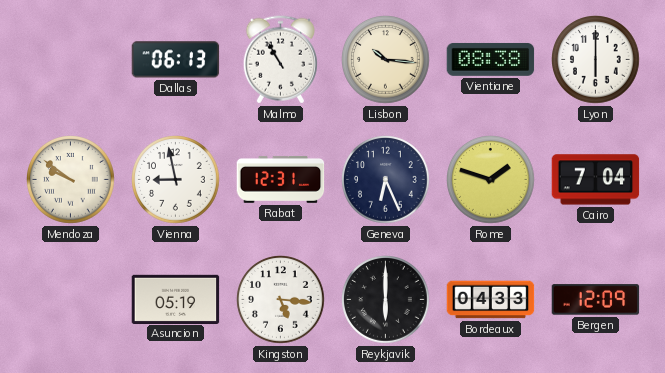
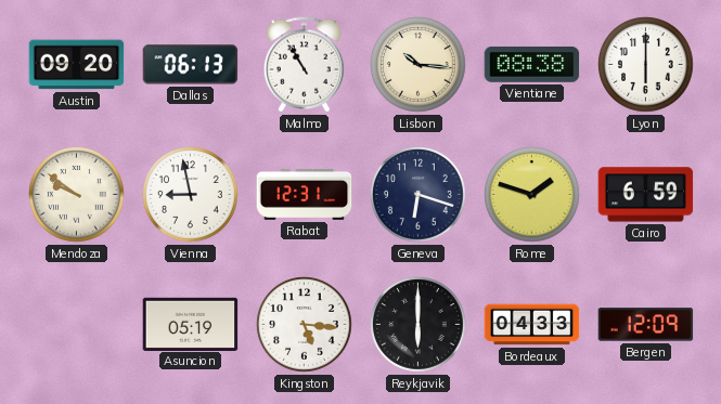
Austin: none -> 09:20
Geneva: 6:26 -> 6:18
Cairo: 7:04 -> 6:59
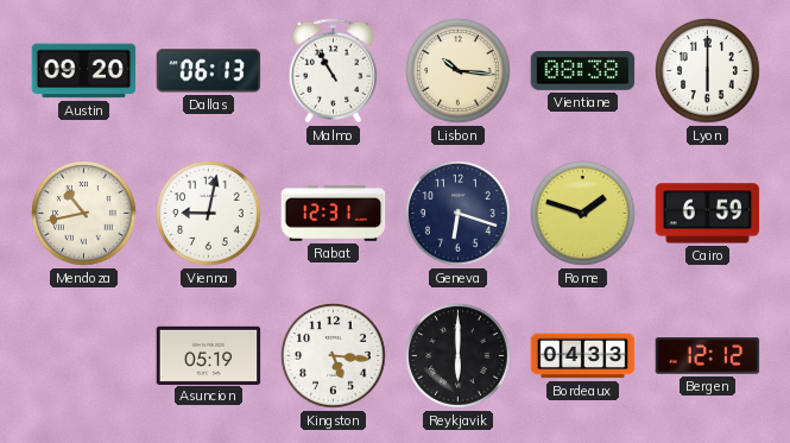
Mendoza: 9:51 -> 10:43
Vienna: 8:58 -> 9:02
Bergen: 12:09 -> 12:12
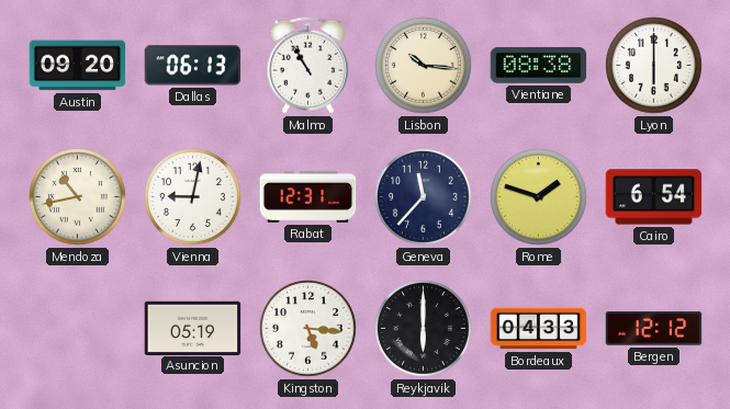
Geneva: 6:18 -> 11:37
Cairo: 6:59 -> 6:54
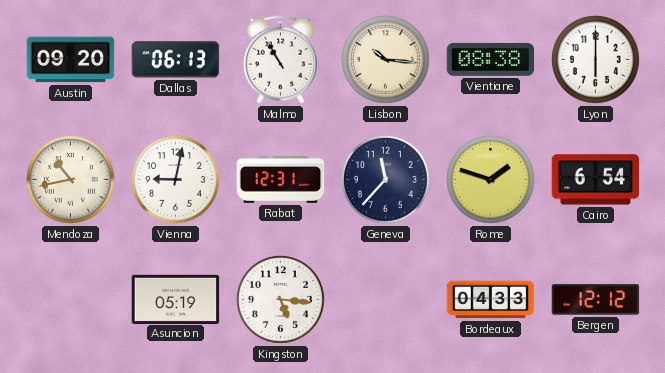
Reykjavik: 6:00 -> none
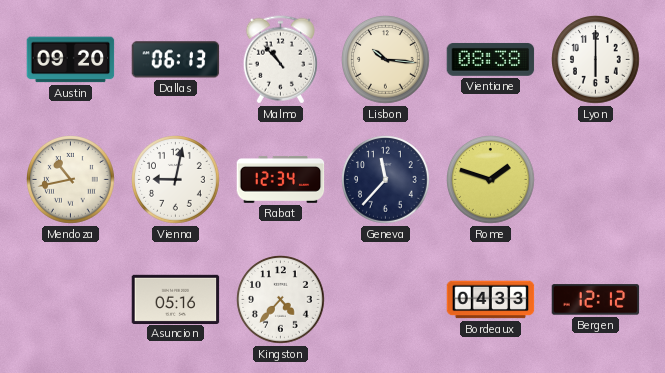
Malmo: 10:55 -> 10:53
Rabat: 12:31 -> 12:34
Cairo: 6:54 -> none
Asuncion: 05:19 -> 05:16
Kingston: 5:16 -> 4:37
